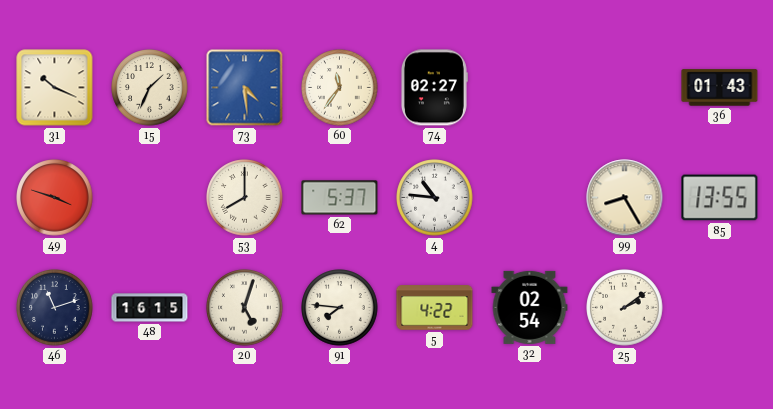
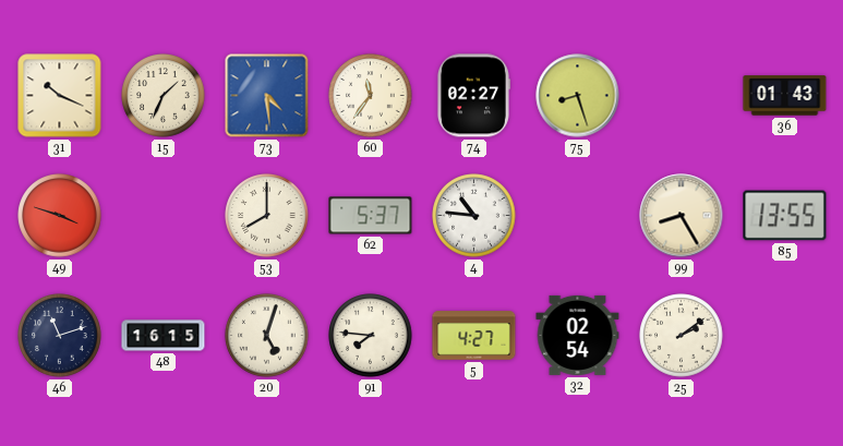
75: none -> 8:27
5: 4:22 -> 4:27
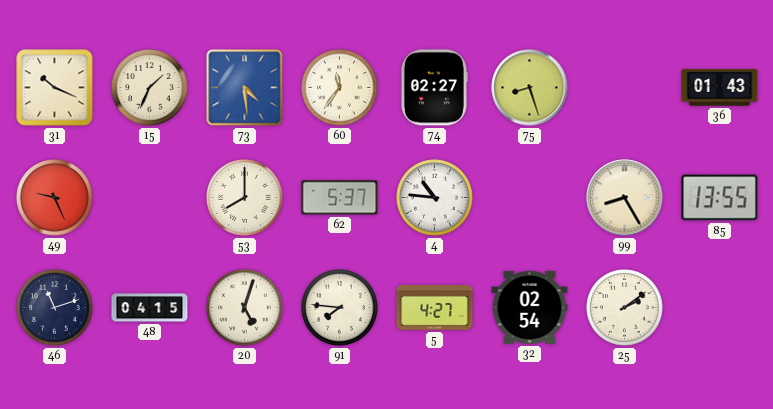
49: 3:48 -> 9:26
48: 16:15 -> 04:15
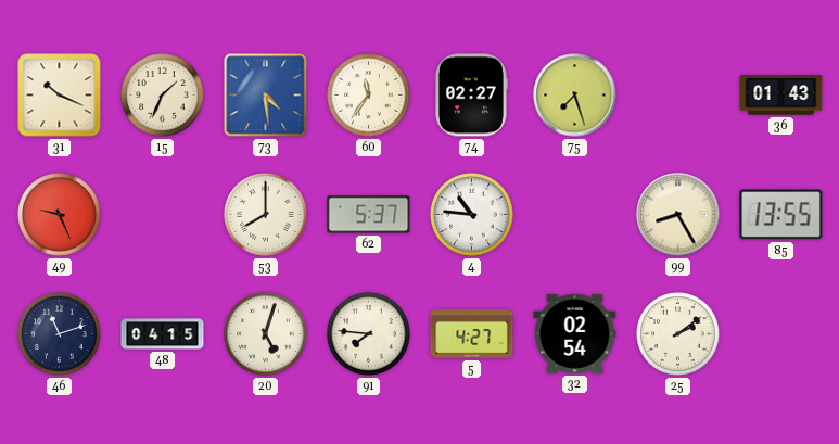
75: 8:27 -> 7:27
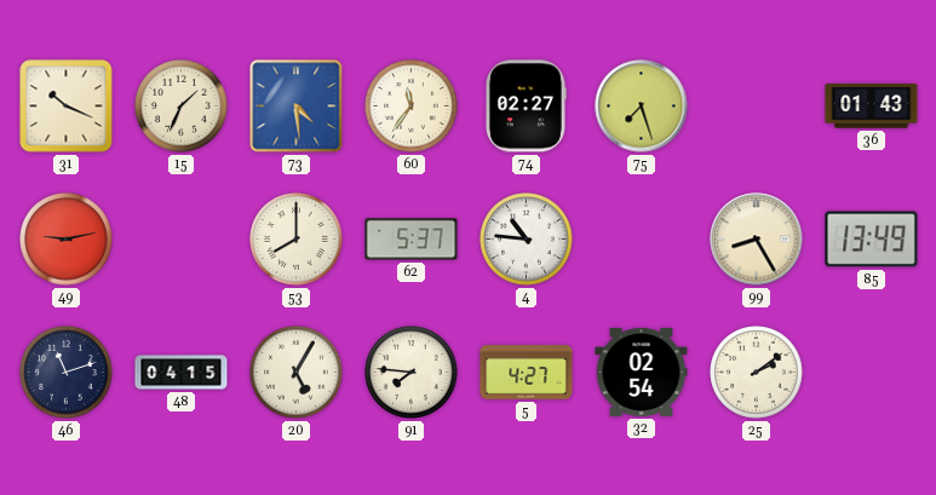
49: 9:26 -> 9:13
85: 13:55 -> 13:49
20: 5:03 -> 5:05
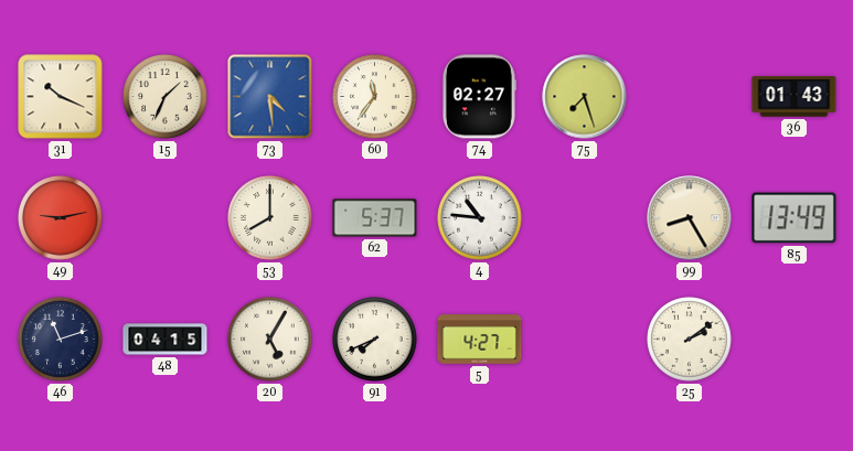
91: 7:46 -> 7:41
32: 02:54 -> none
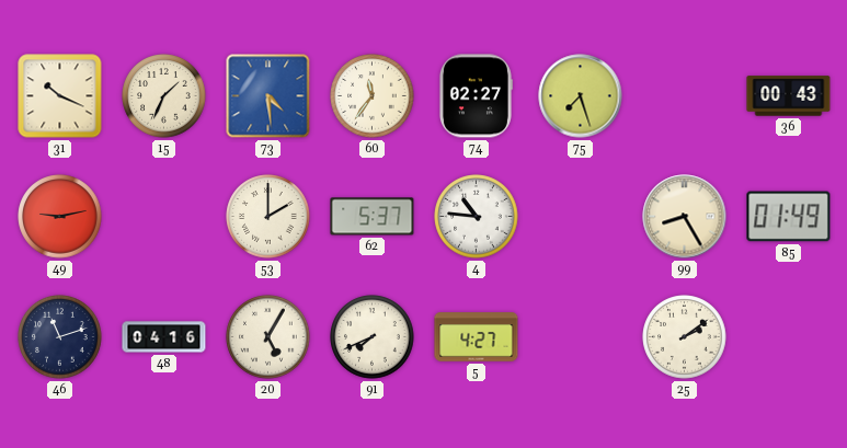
36: 01:43 -> 00:43
53: 8:00 -> 2:00
85: 13:49 -> 01:49
48: 04:15 -> 04:16
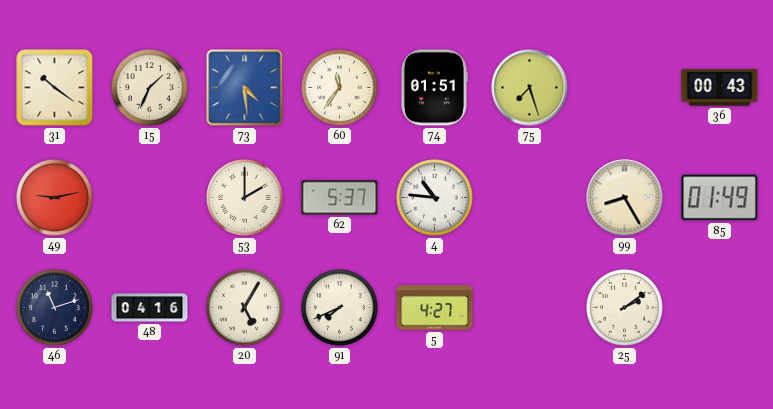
31: 10:19 -> 10:21
74: 02:27 -> 01:51
